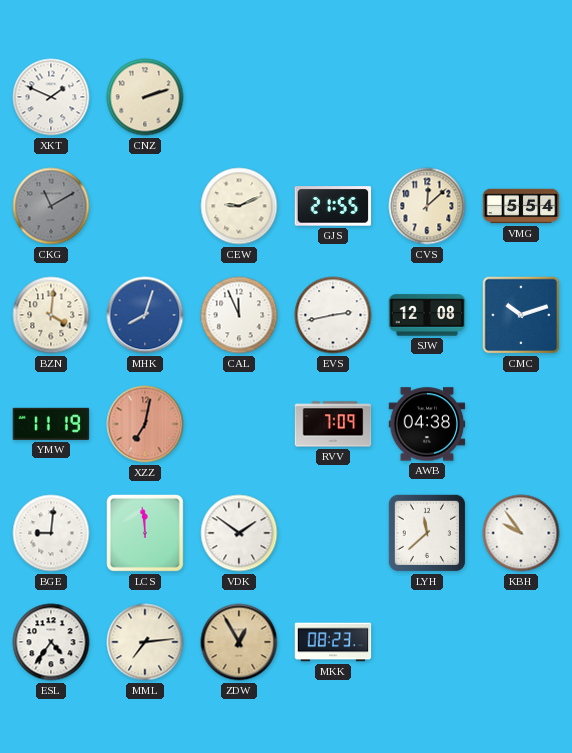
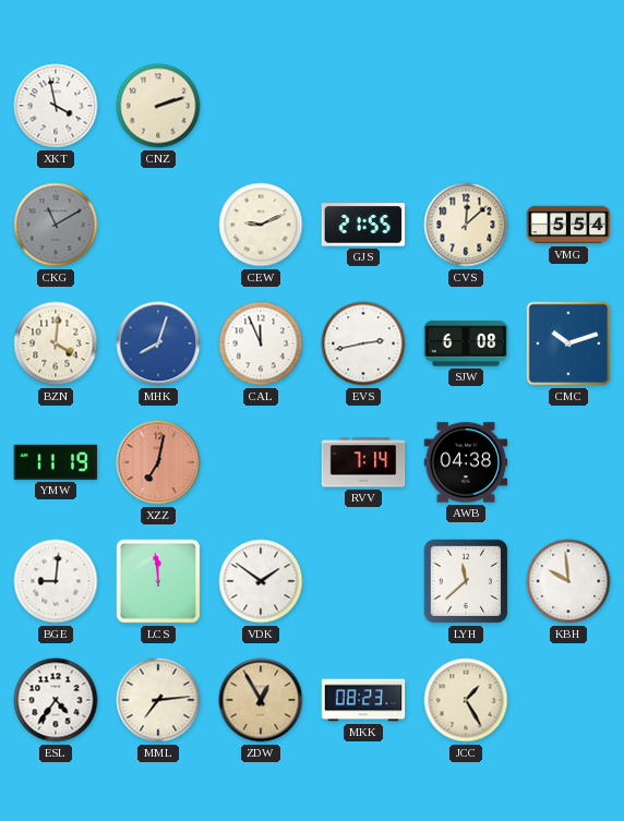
XKT: 1:49 -> 3:58
SJW: 12:08 -> 6:08
RVV: 7:09 -> 7:14
KBH: 9:54 -> 9:59
JCC: none -> 1:25
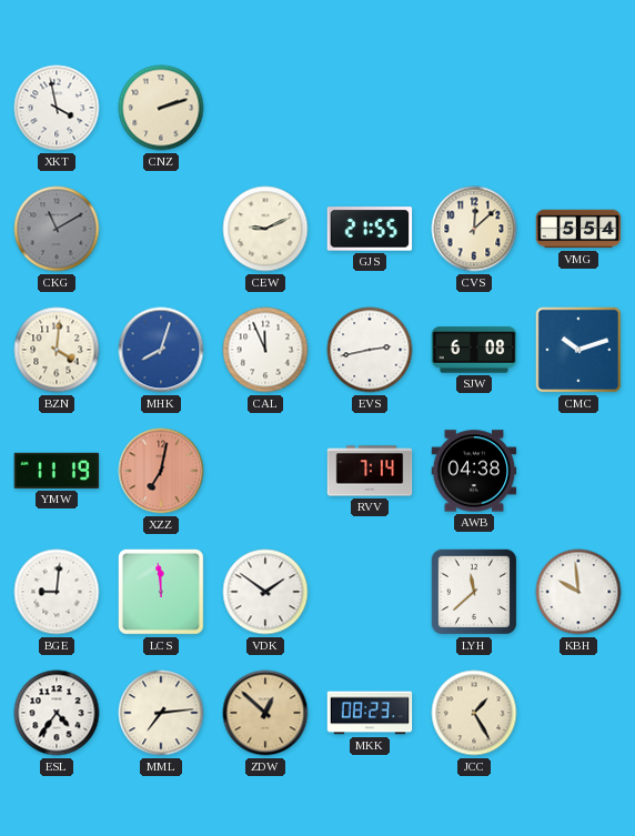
ZDW: 12:55 -> 12:52
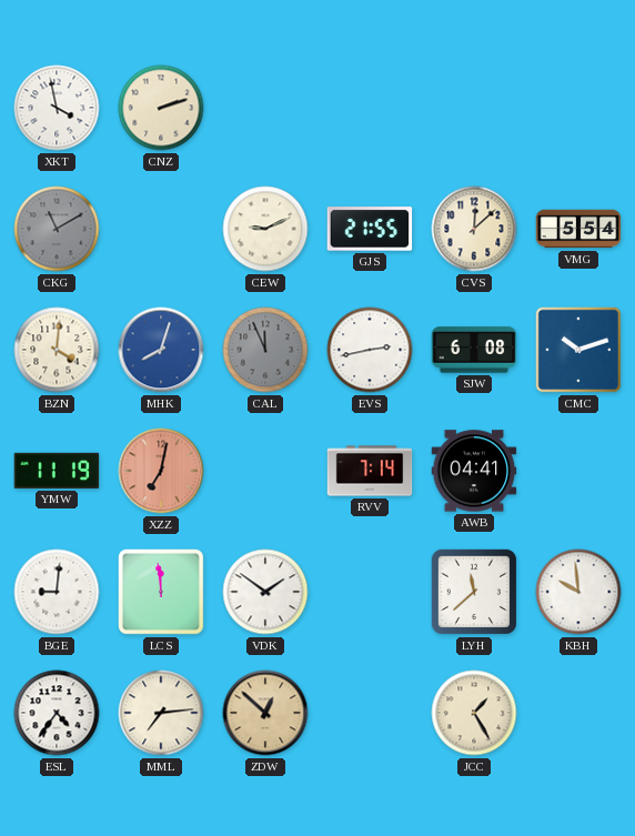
CAL dial: white -> grey
AWB: 04:38 -> 04:41
MKK: 08:23 -> none
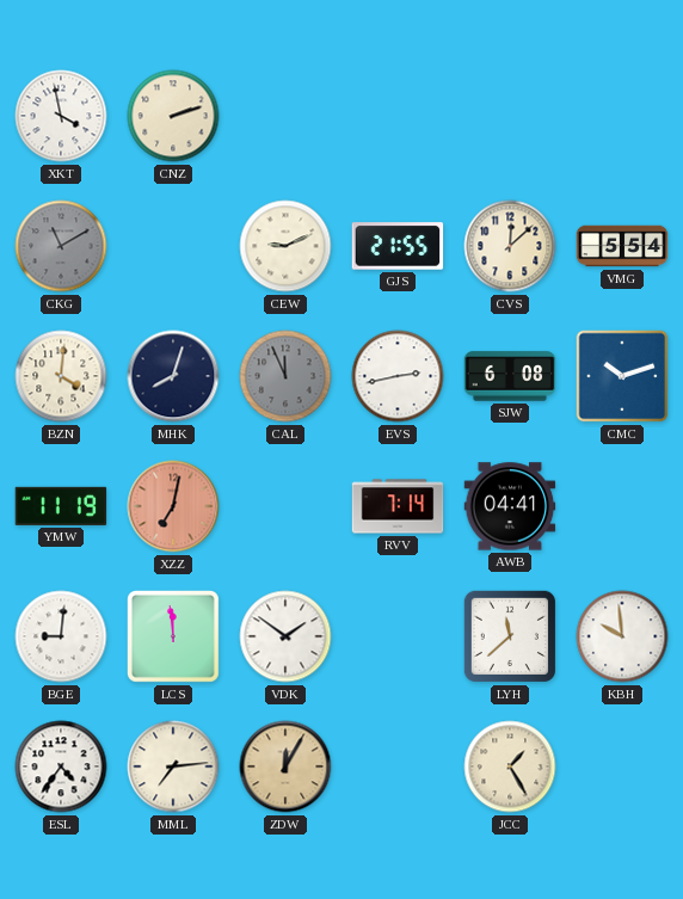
MHK dial: blue -> navy
ZDW: 12:52 -> 12:05
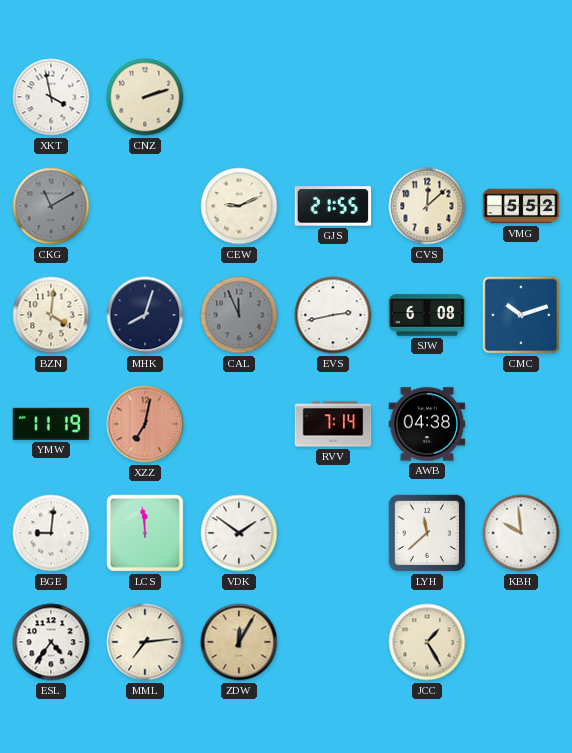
VMG: 5:54 -> 5:52
AWB: 04:41 -> 04:38
